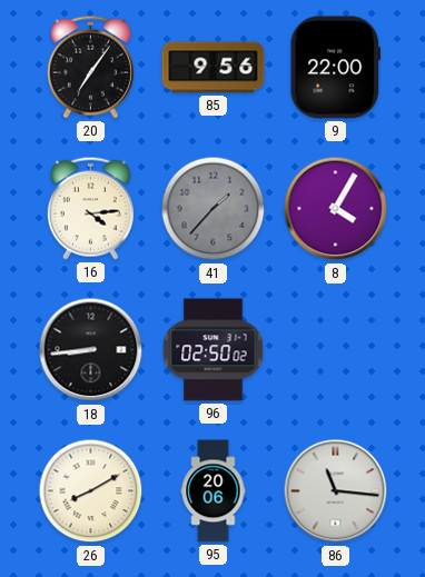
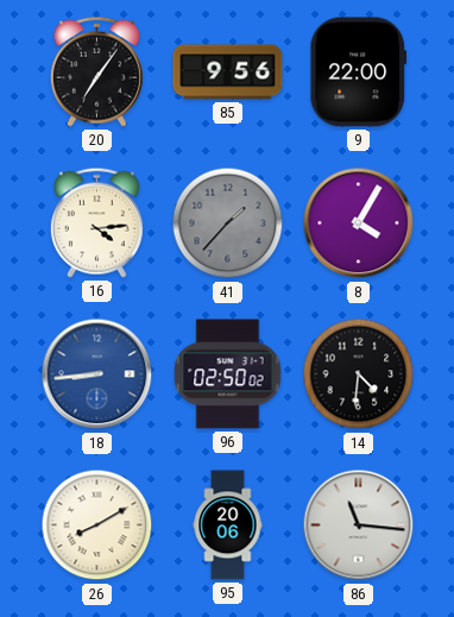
18 dial: black -> blue
14: none -> 4:31
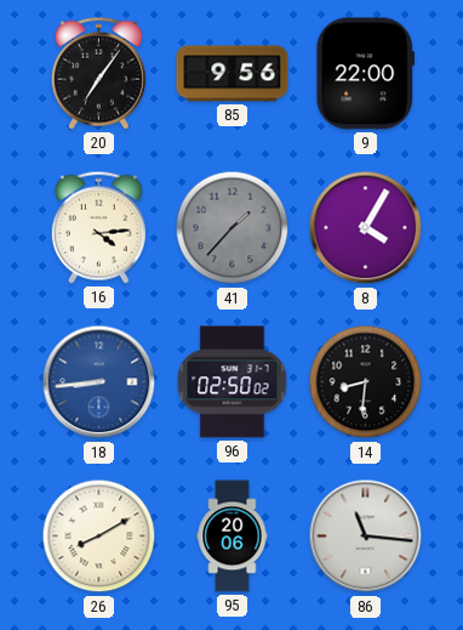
14: 4:31 -> 8:31
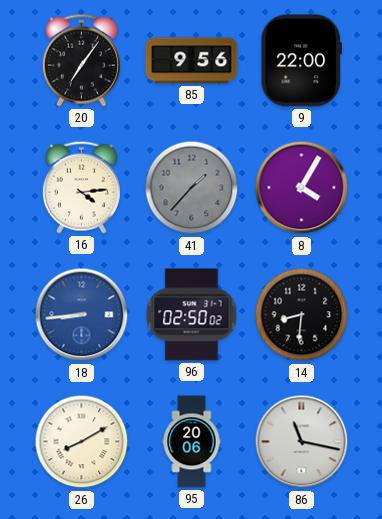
86: 11:16 -> 11:17
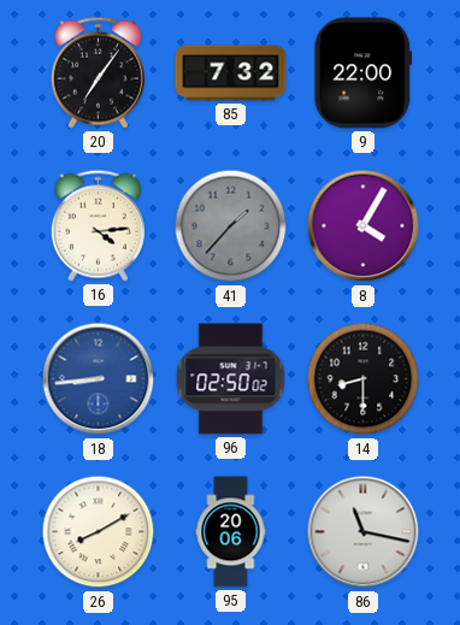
85: 9:56 -> 7:32
14: 8:31 -> 8:30
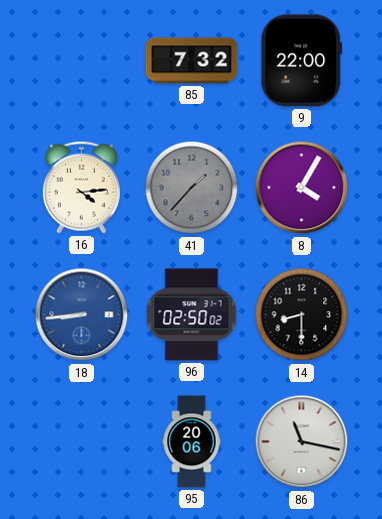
20: 7:06 -> none
26: 8:10 -> none
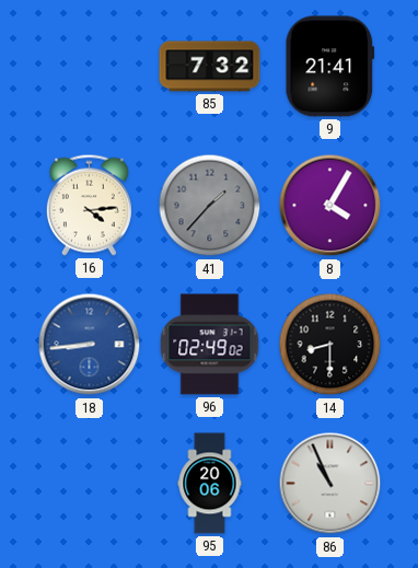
9: 22:00 -> 21:41
96: 02:50 -> 02:49
86: 11:17 -> 10:56
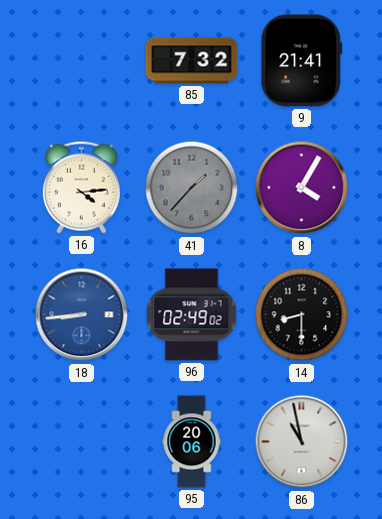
86: 10:56 -> 10:58
